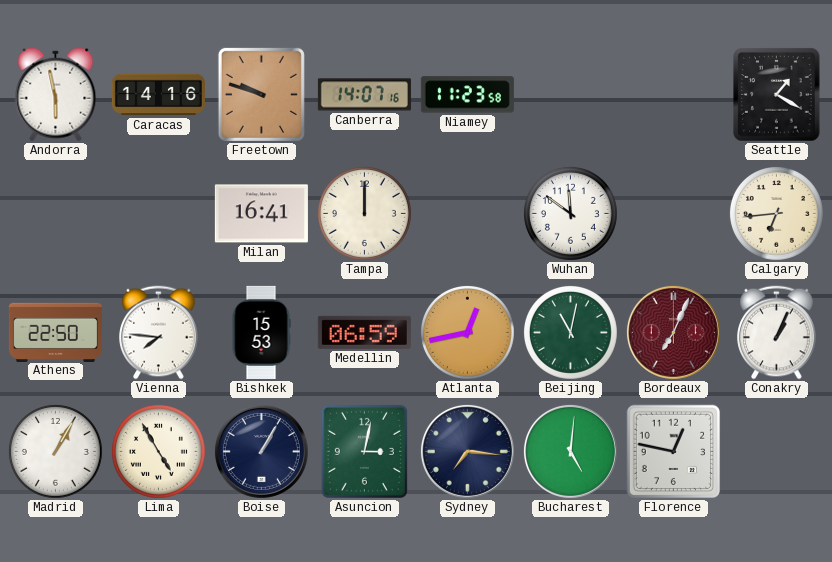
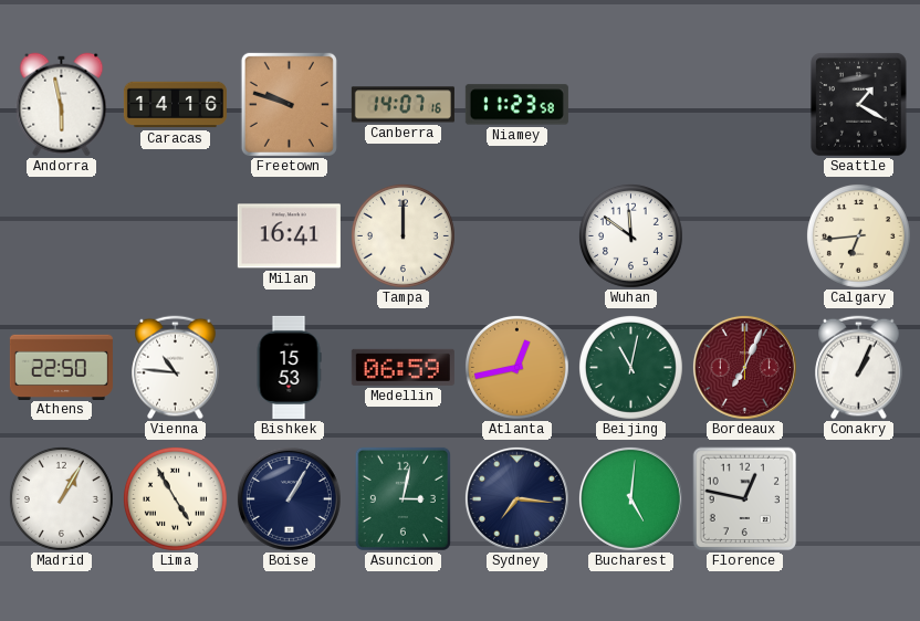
Vienna: 7:46 -> 10:46
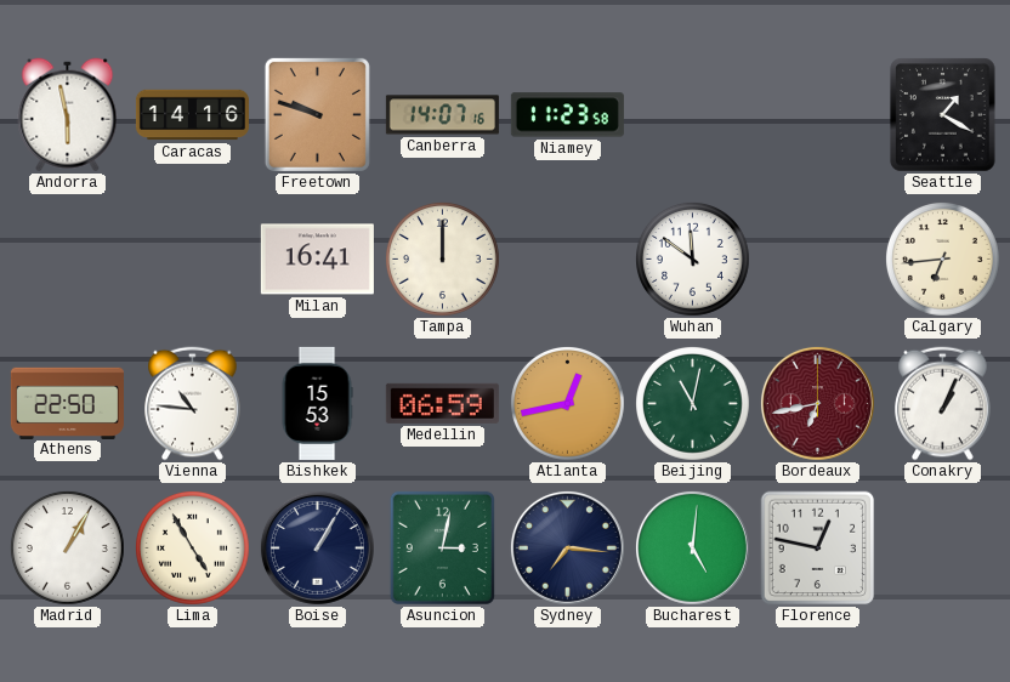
Bordeaux: 7:04 -> 6:43
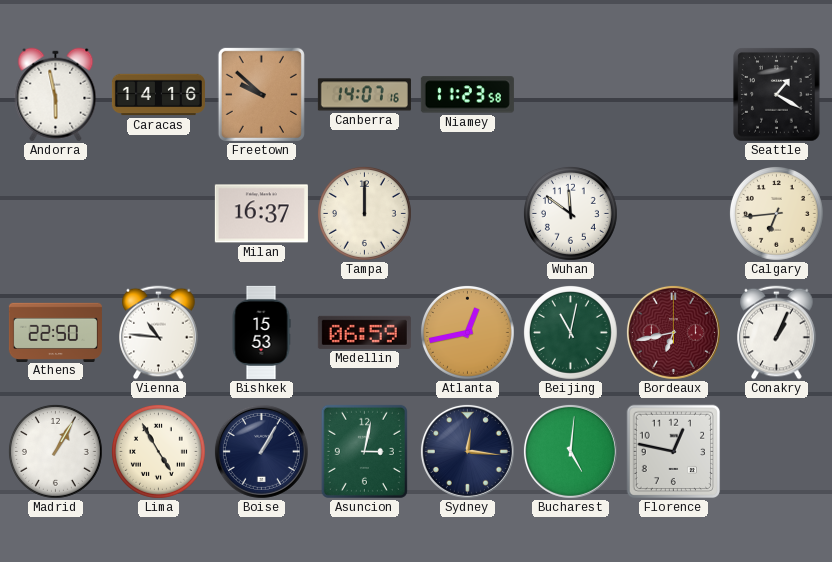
Freetown: 9:48 -> 9:52
Milan: 16:41 -> 16:37
Sydney: 7:16 -> 12:16
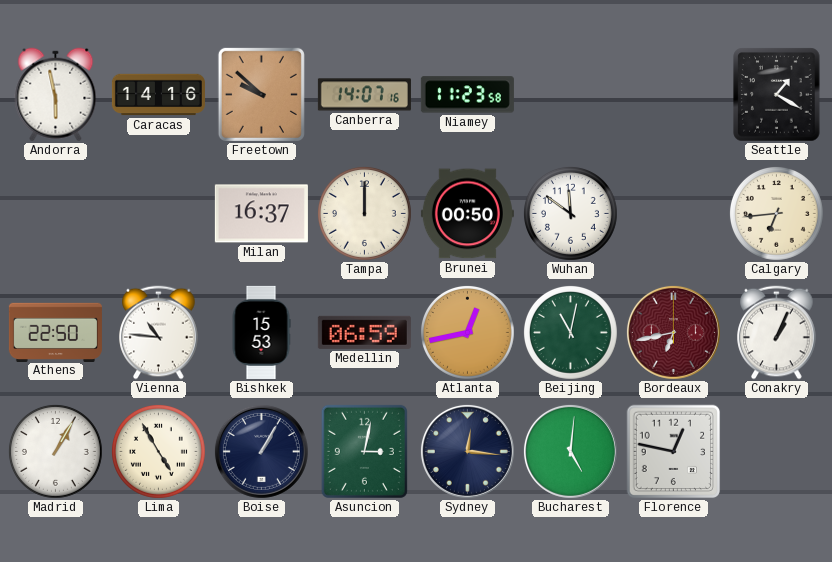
Brunei: none -> 00:50
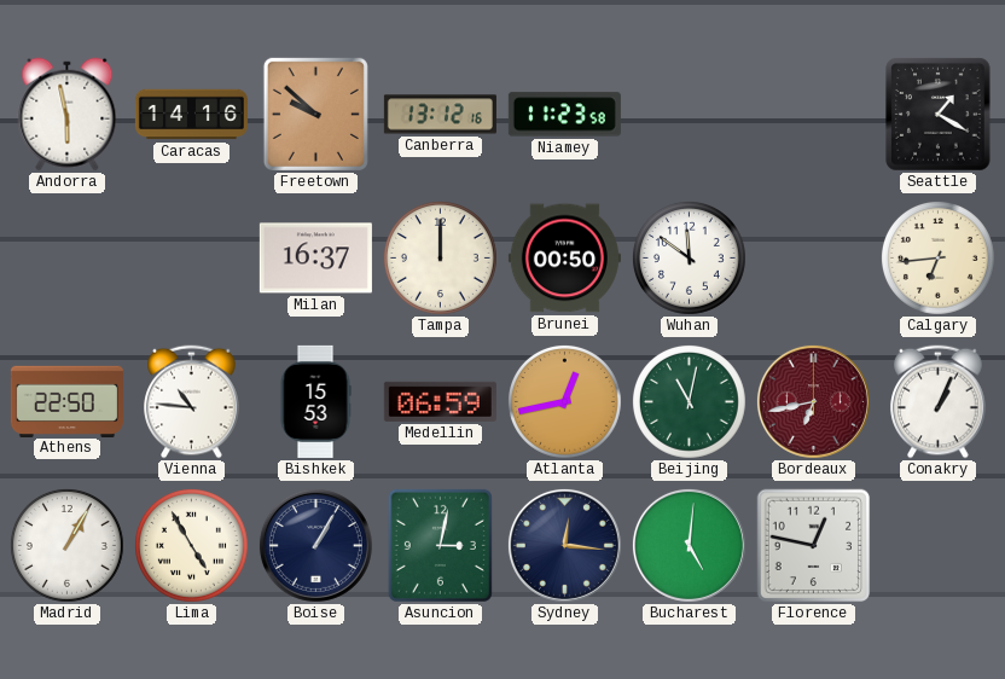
Canberra: 14:07 -> 13:12
